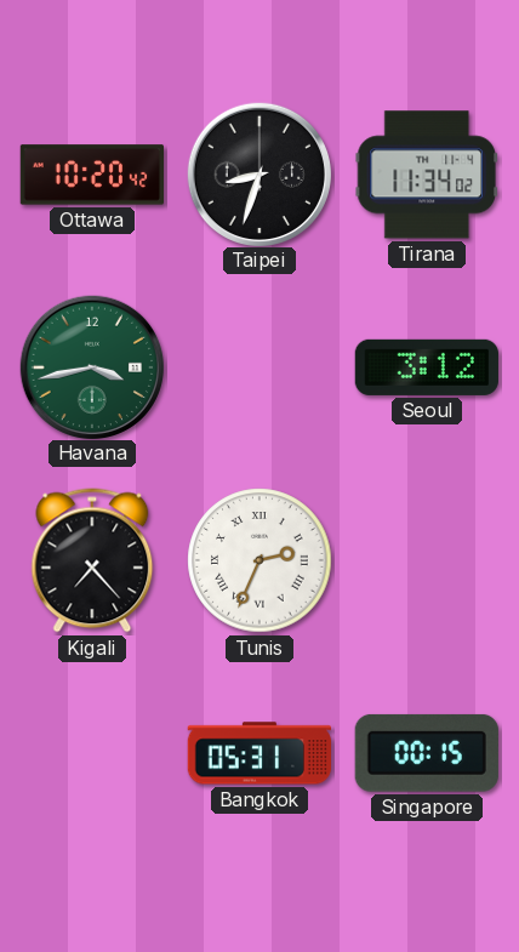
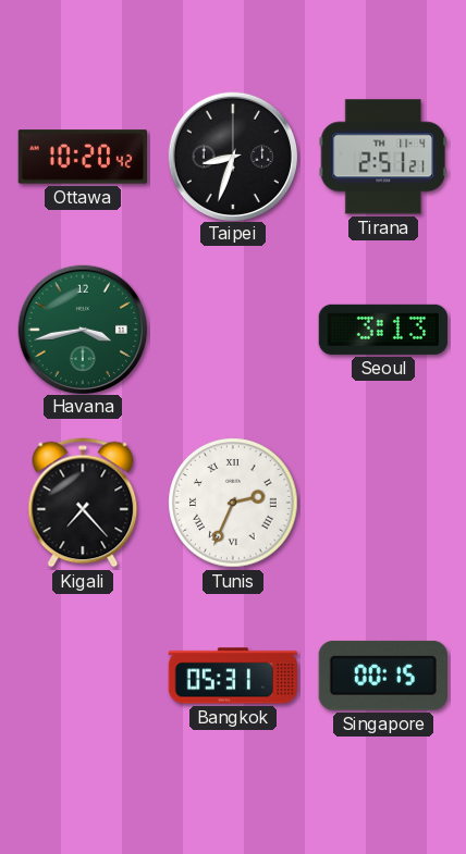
Tirana: 11:34 -> 2:51
Seoul: 3:12 -> 3:13
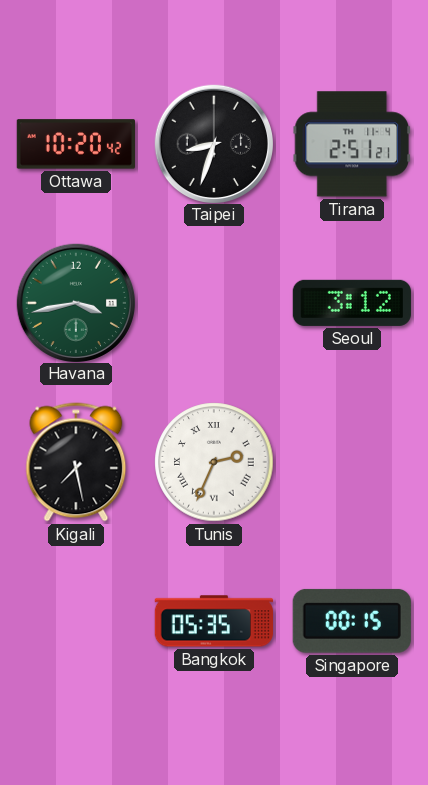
Seoul: 3:13 -> 3:12
Kigali: 7:23 -> 7:28
Bangkok: 05:31 -> 05:35
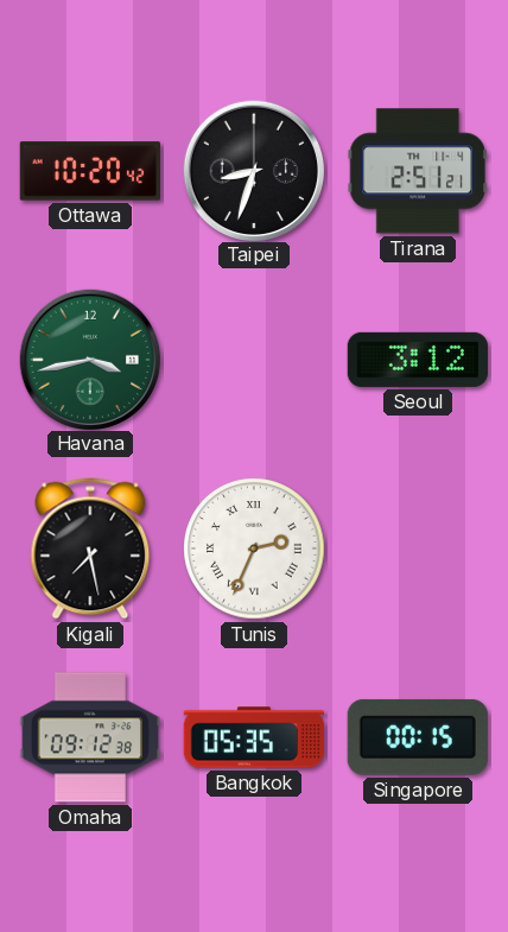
Omaha: none -> 09:12
